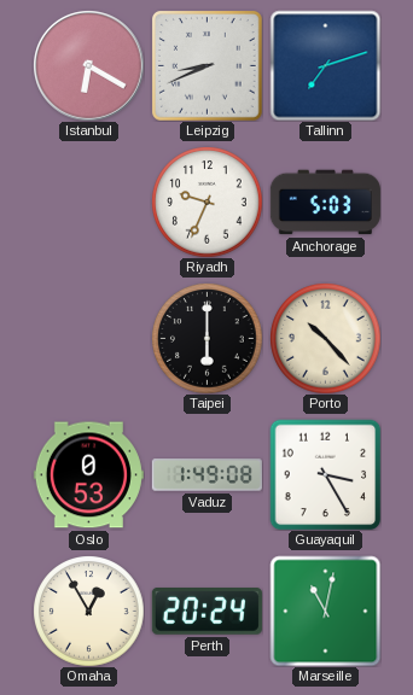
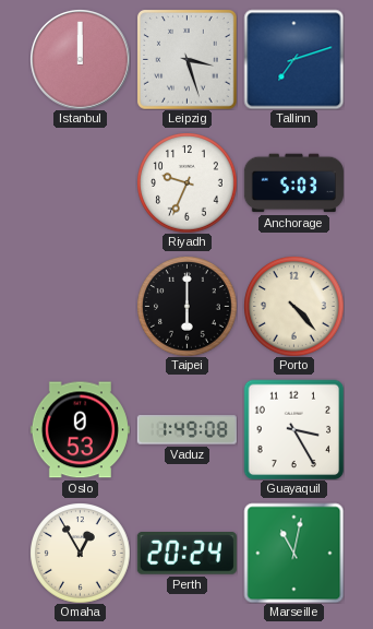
Istanbul: 6:20 -> 12:00
Leipzig: 8:41 -> 3:27
Porto: 10:23 -> 4:23
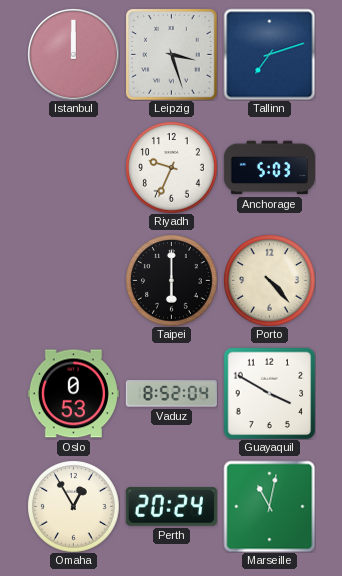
Vaduz: 1:49 -> 8:52
Guayaquil: 3:25 -> 3:50
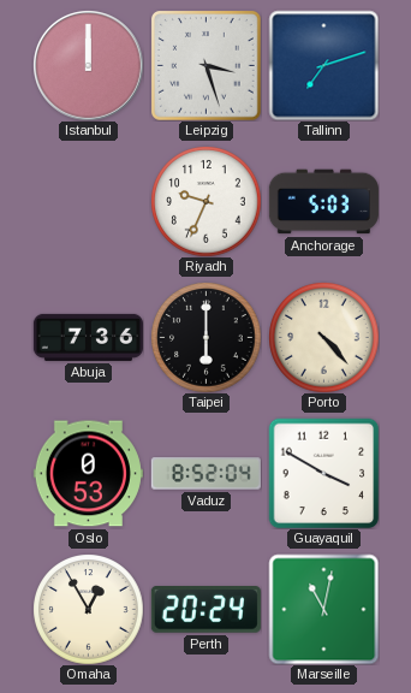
Abuja: none -> 7:36
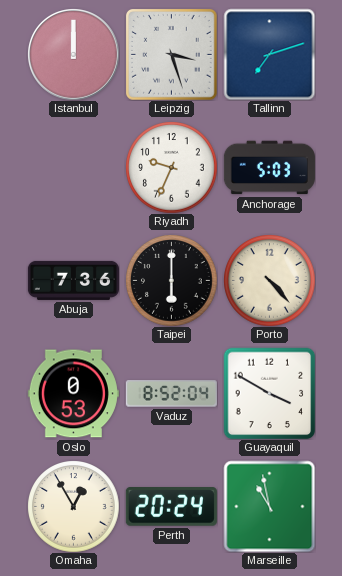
Marseille: 11:02 -> 10:58
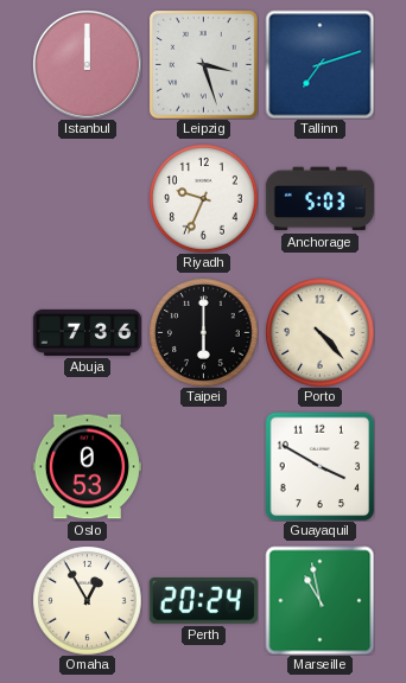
Vaduz: 8:52 -> none
